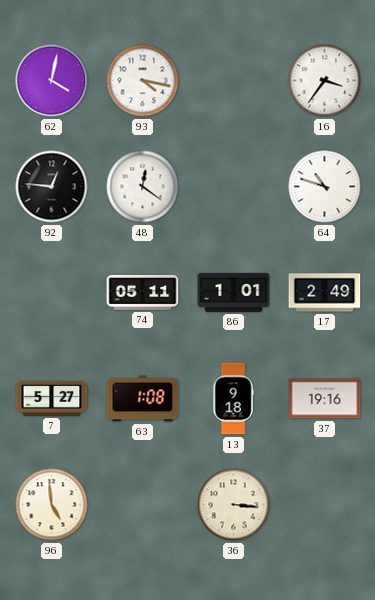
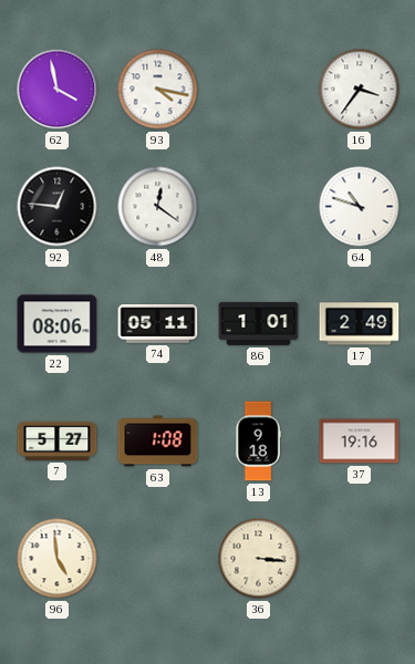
62: 4:02 -> 3:58
22: none -> 08:06
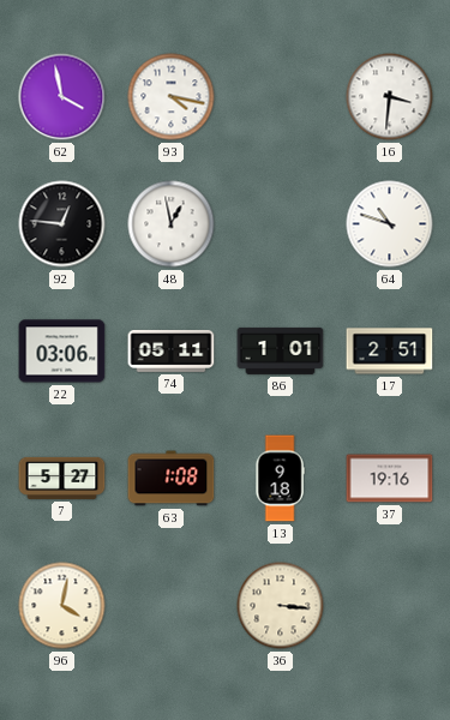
16: 3:36 -> 3:31
48: 12:21 -> 12:58
22: 08:06 -> 03:06
17: 2:49 -> 2:51
96: 4:59 -> 4:02
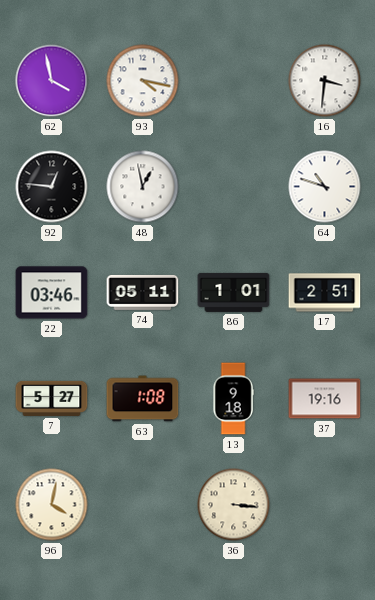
22: 03:06 -> 03:46
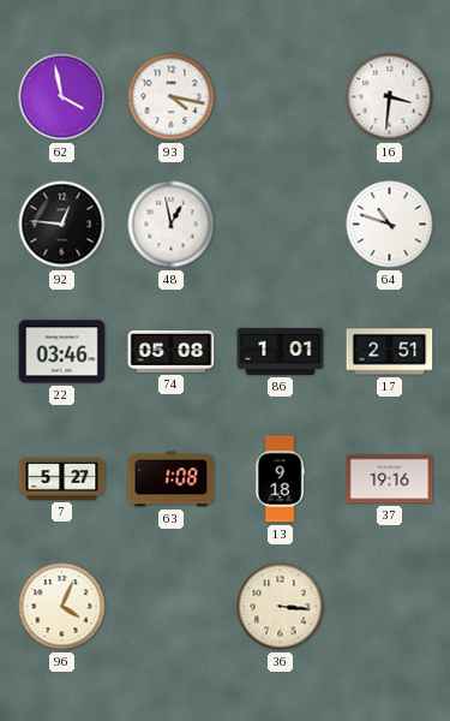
74: 05:11 -> 05:08
96: 4:02 -> 4:04
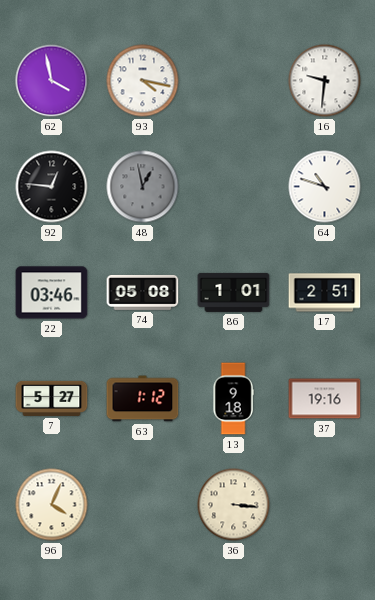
16: 3:31 -> 9:31
48 dial: white -> grey
63: 1:08 -> 1:12
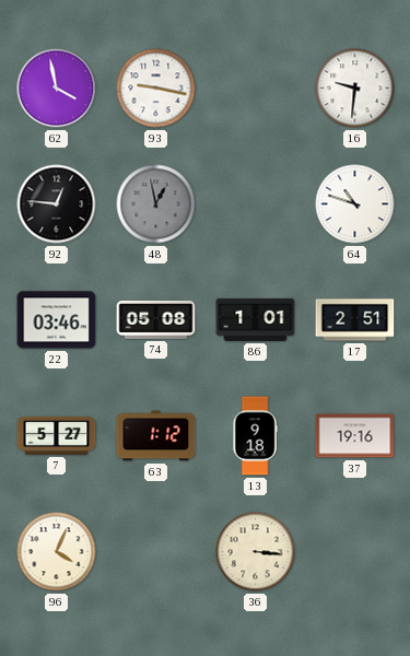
93: 4:17 -> 9:17
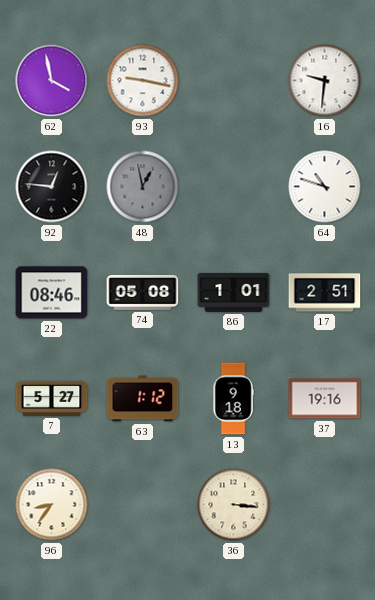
22: 03:46 -> 08:46
96: 4:04 -> 8:36
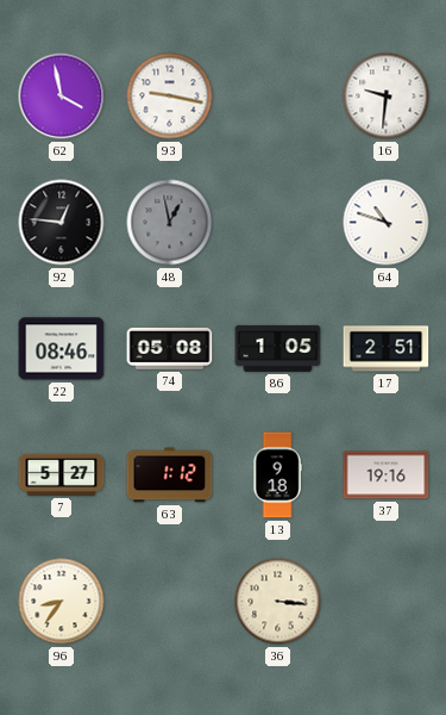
86: 1:01 -> 1:05
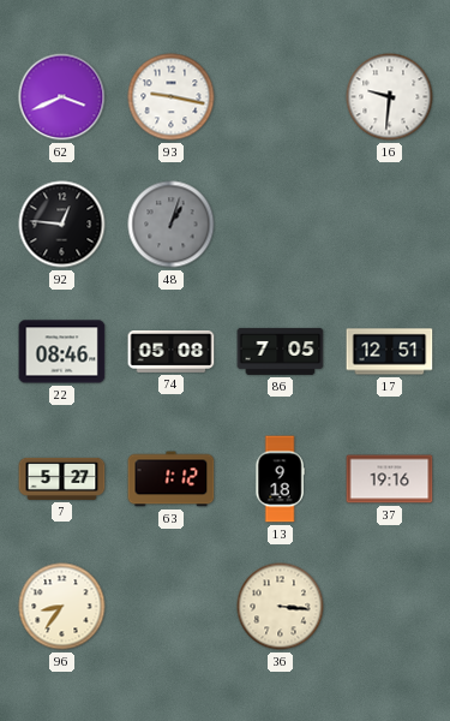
62: 3:58 -> 3:41
48: 12:58 -> 1:03
64: 10:48 -> none
86: 1:05 -> 7:05
17: 2:51 -> 12:51
